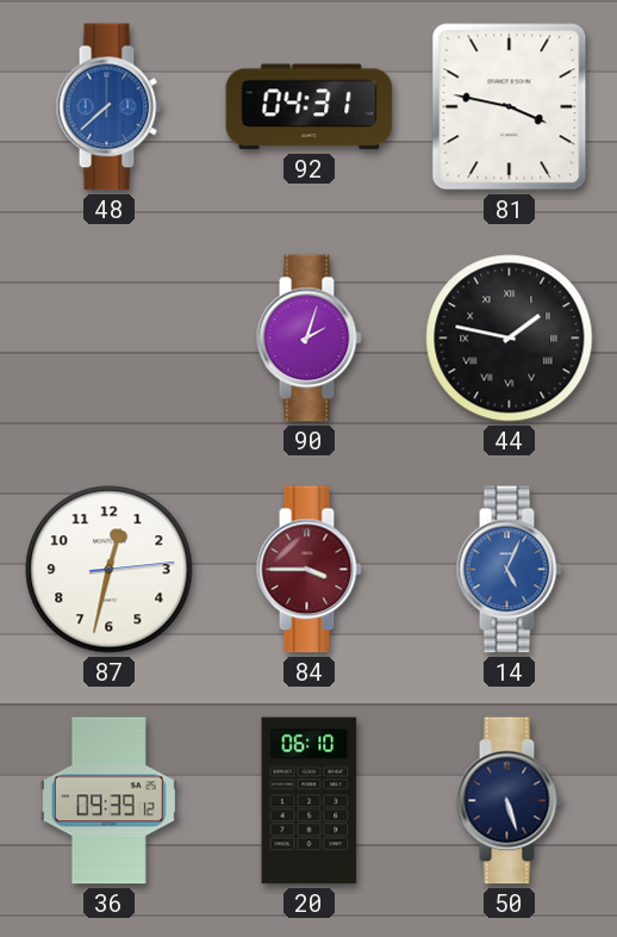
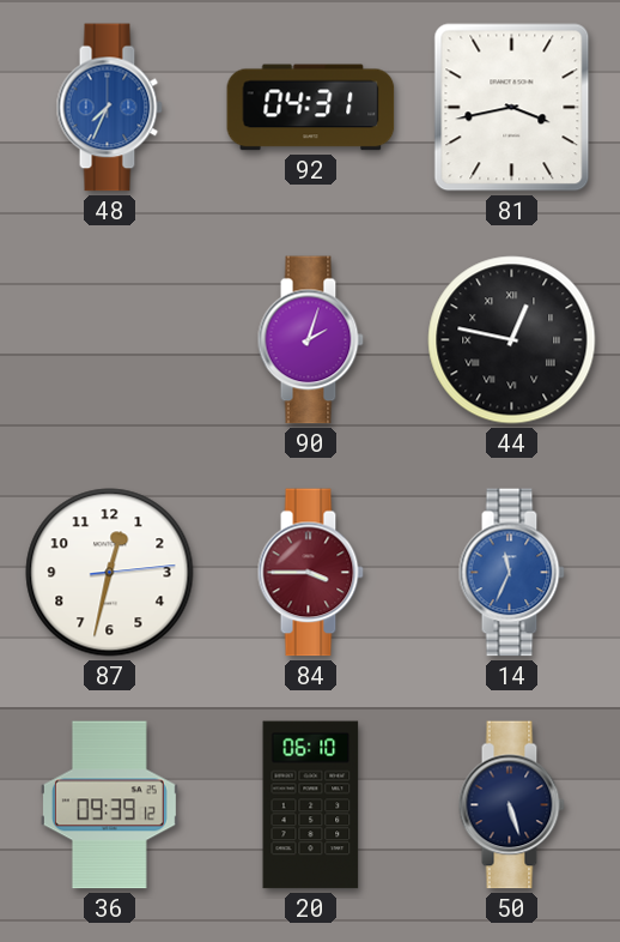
48: 7:38 -> 7:34
81: 3:47 -> 3:43
44: 1:47 -> 12:47
14: 5:04 -> 11:34
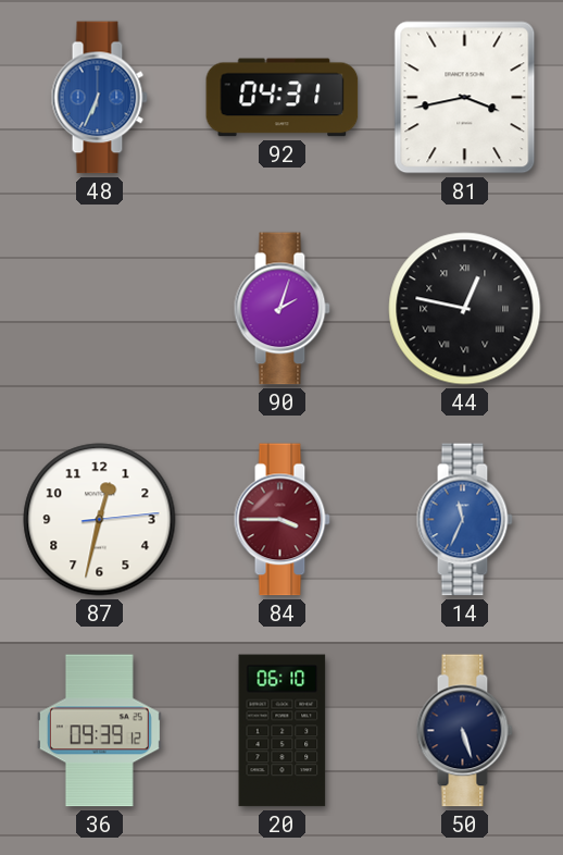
48: 7:34 -> 6:34
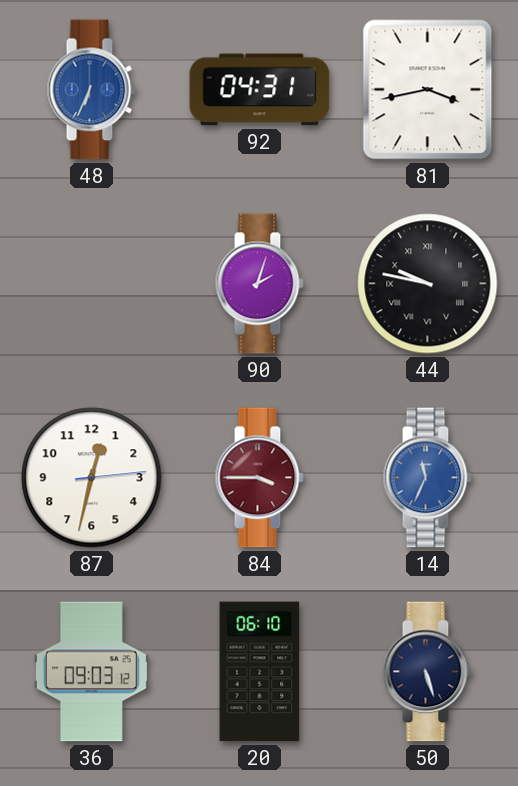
44: 12:47 -> 9:47
36: 09:39 -> 09:03
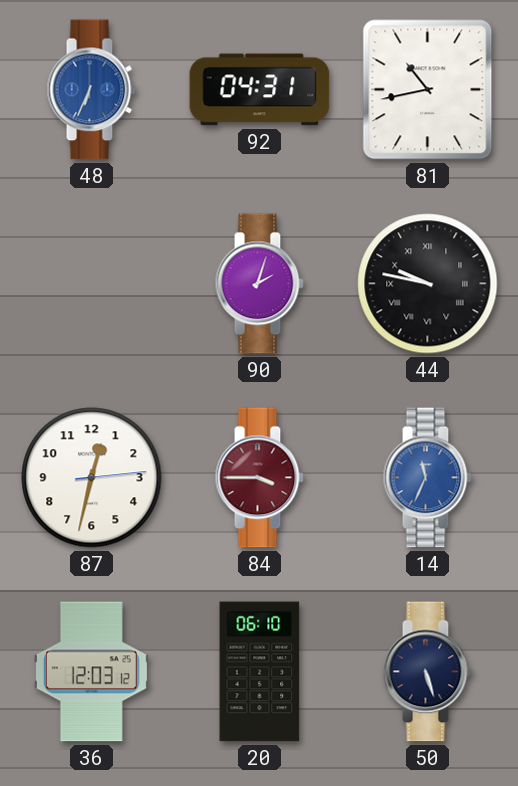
81: 3:43 -> 10:43
36: 09:03 -> 12:03
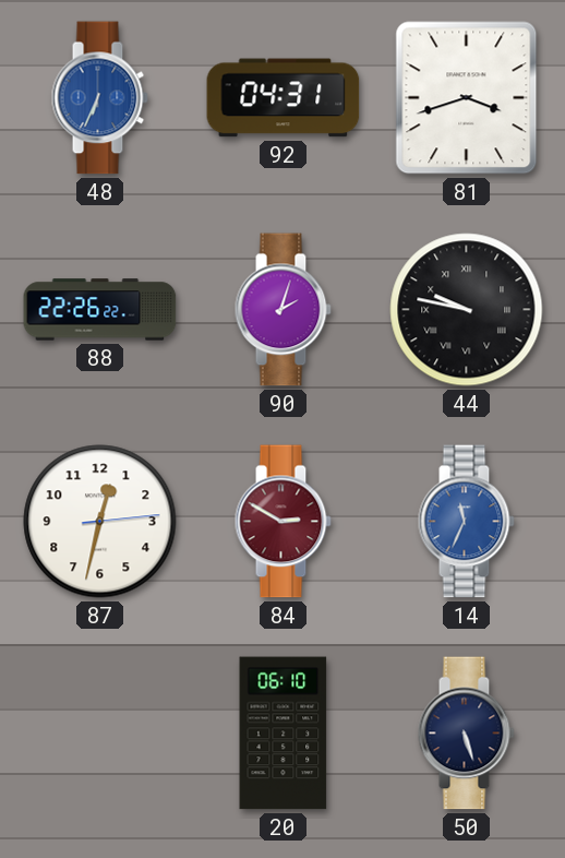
81: 10:43 -> 3:42
88: none -> 22:26
84: 3:45 -> 2:50
36: 12:03 -> none
